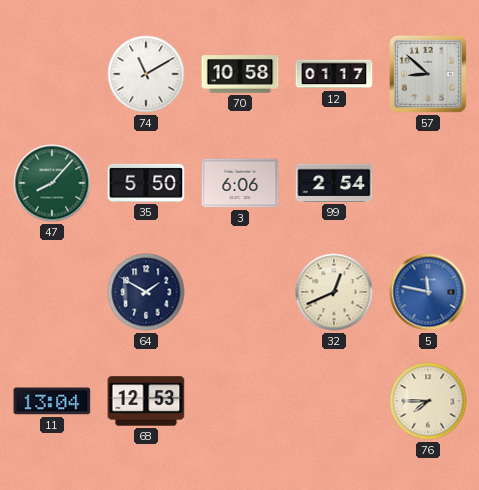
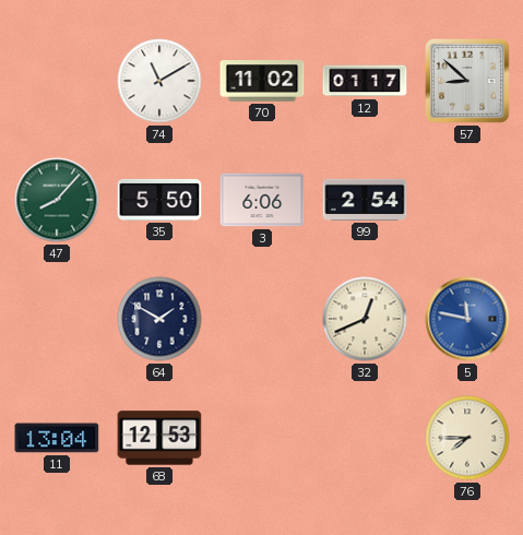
70: 10:58 -> 11:02
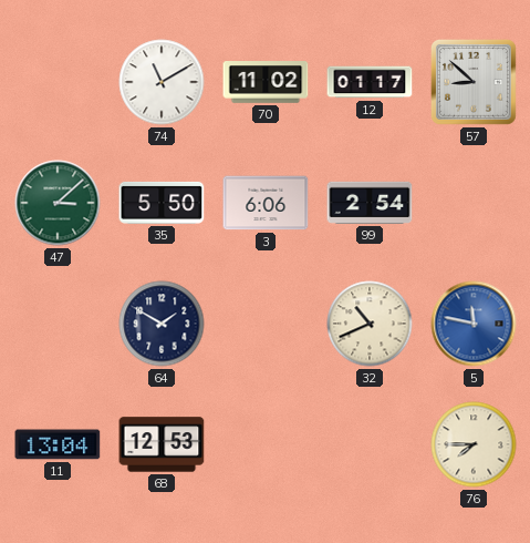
47: 8:07 -> 3:08
32: 12:41 -> 10:41
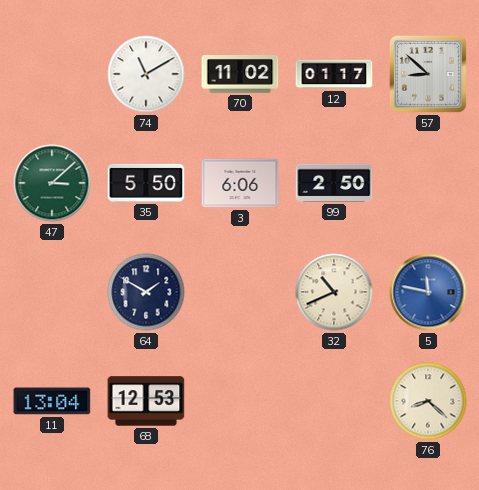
99: 2:54 -> 2:50
76: 7:45 -> 8:22
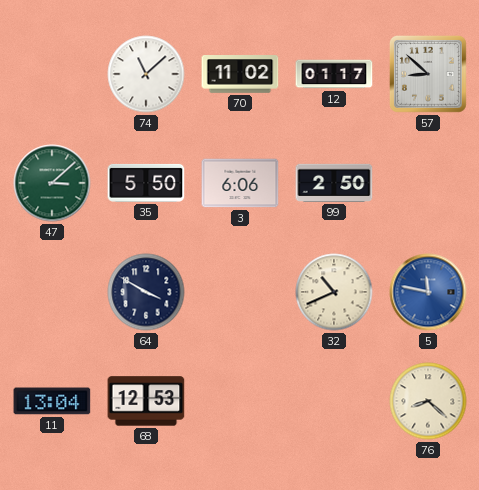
74: 11:10 -> 11:08
64: 1:50 -> 3:50
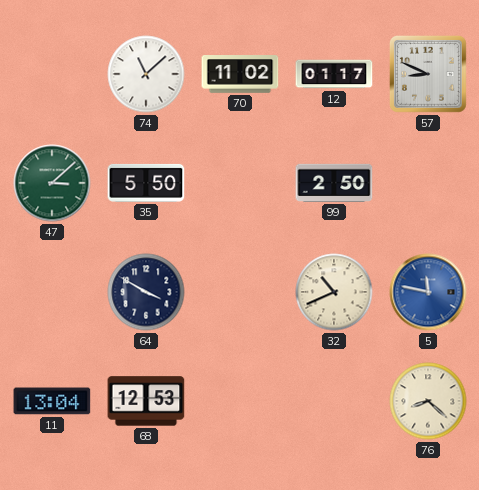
57: 8:52 -> 8:49
3: 6:06 -> none
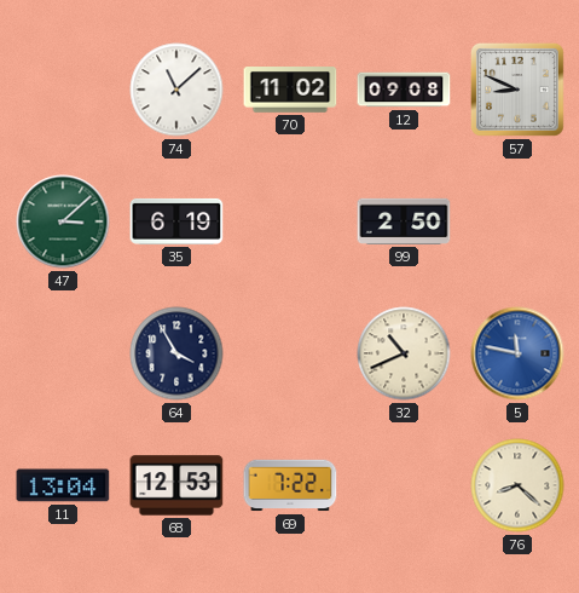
12: 01:17 -> 09:08
35: 5:50 -> 6:19
64: 3:50 -> 3:55
69: none -> 7:22
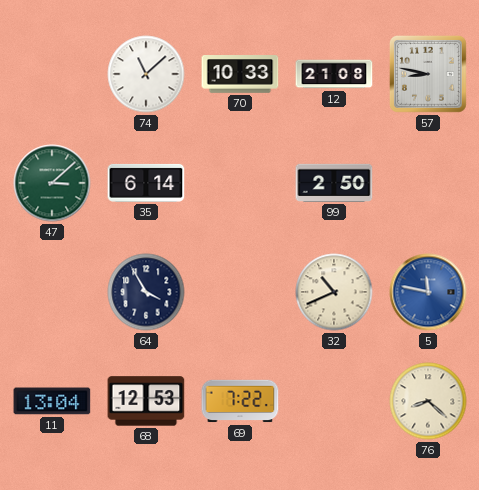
70: 11:02 -> 10:33
12: 09:08 -> 21:08
57: 8:49 -> 8:47
35: 6:19 -> 6:14
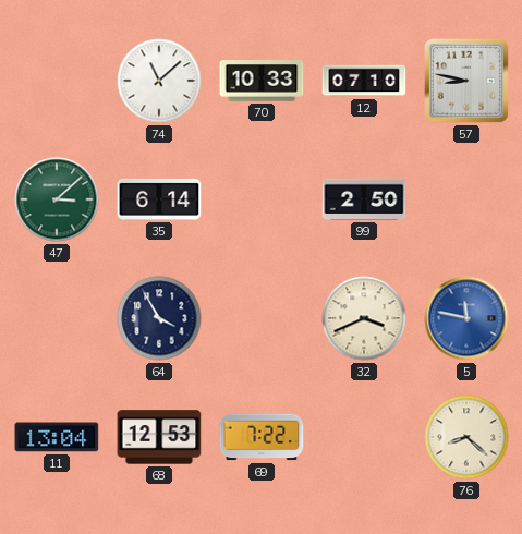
12: 21:08 -> 07:10
32: 10:41 -> 3:41
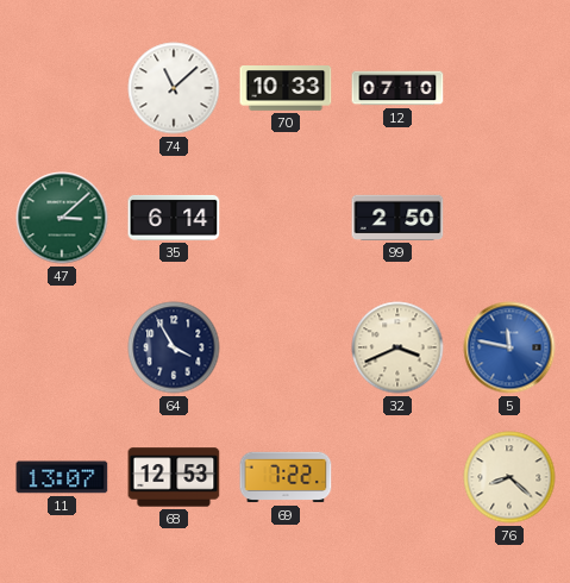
57: 8:47 -> none
11: 13:04 -> 13:07
